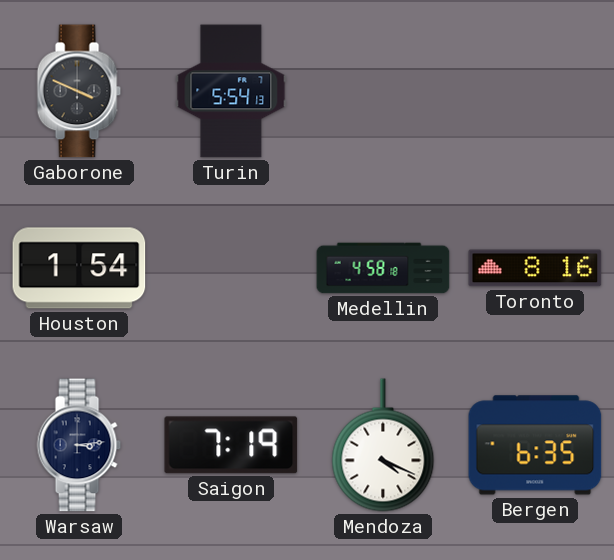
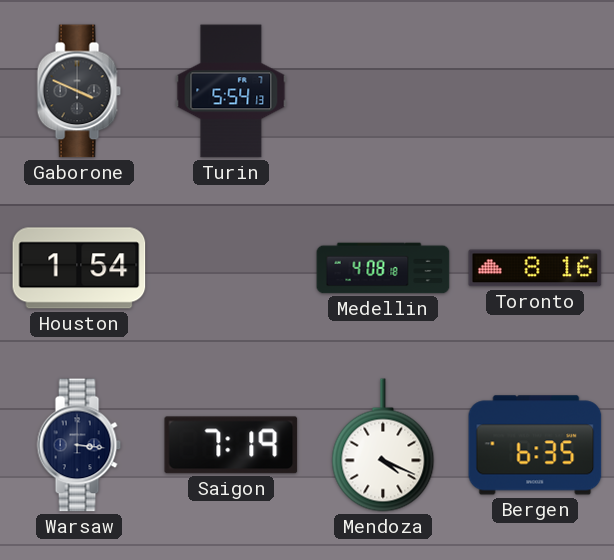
Medellin: 4:58 -> 4:08
Warsaw: 3:14 -> 3:16
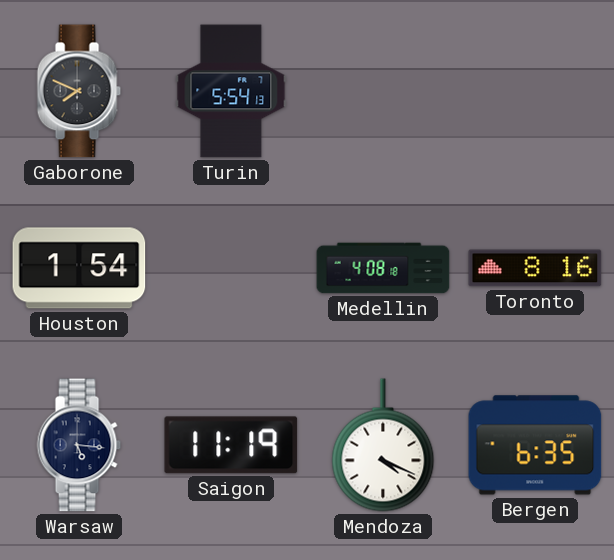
Gaborone: 3:49 -> 7:49
Warsaw: 3:16 -> 5:16
Saigon: 7:19 -> 11:19
